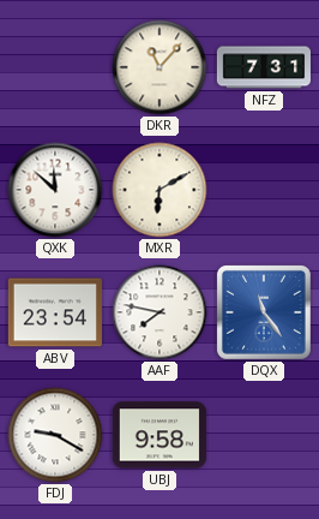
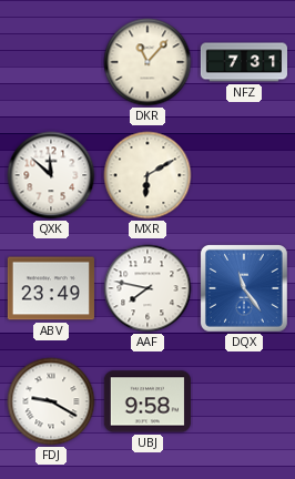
ABV: 23:54 -> 23:49
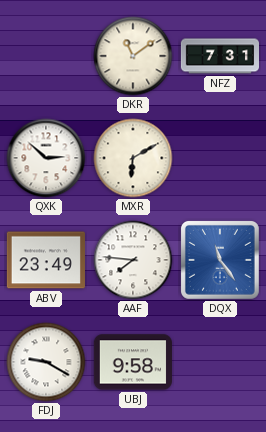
DKR: 11:07 -> 11:09
QXK: 11:52 -> 2:52
AAF: 7:47 -> 7:46
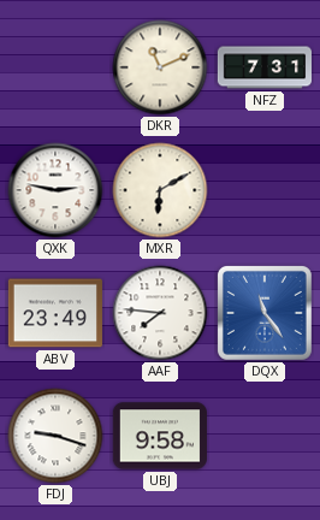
DKR: 11:09 -> 11:11
QXK: 2:52 -> 2:47
FDJ: 9:20 -> 9:18
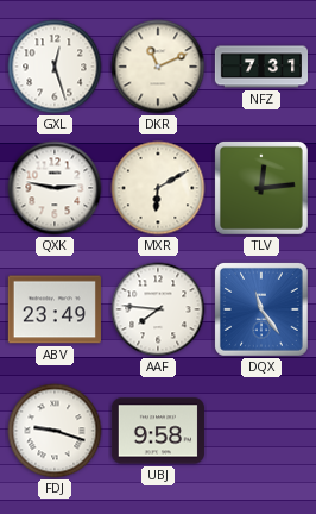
GXL: none -> 12:27
TLV: none -> 12:14
